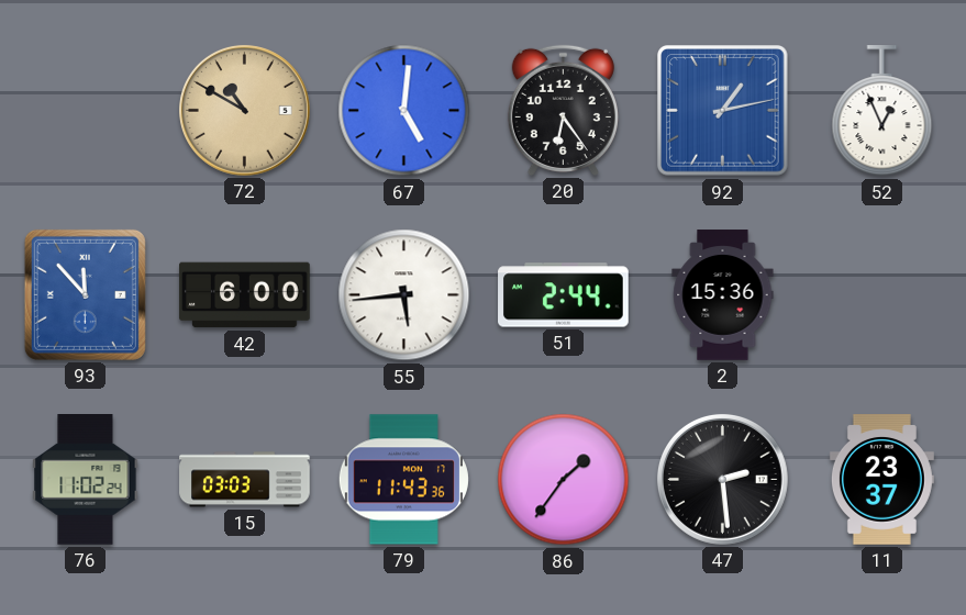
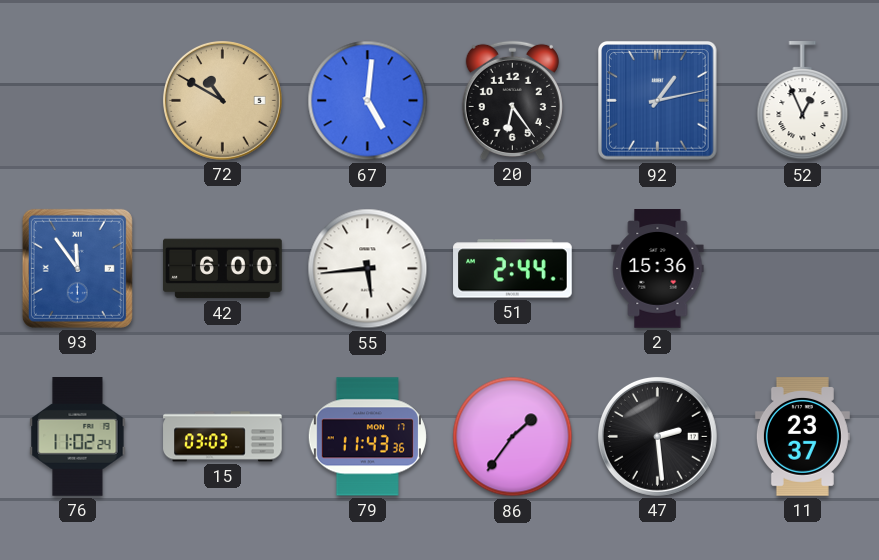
93: 11:53 -> 11:54
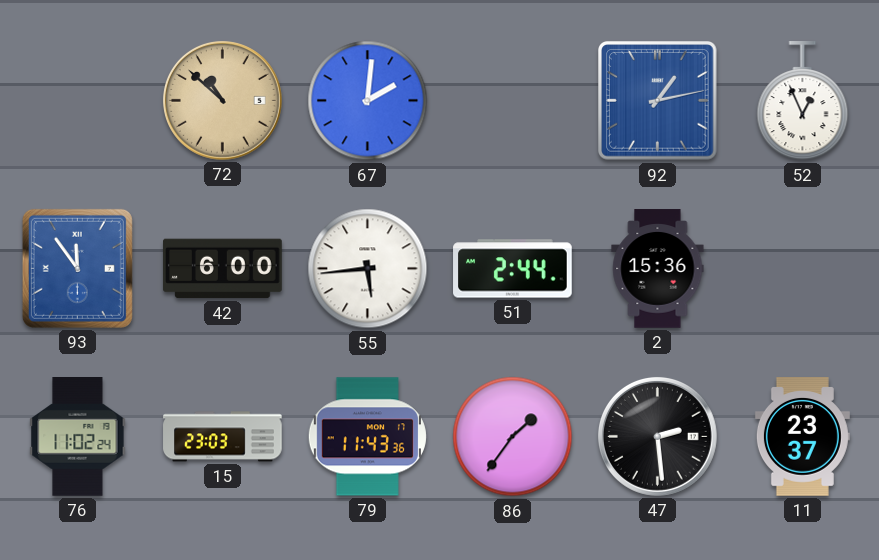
72: 10:50 -> 10:52
67: 5:01 -> 2:01
20: 6:24 -> none
15: 03:03 -> 23:03
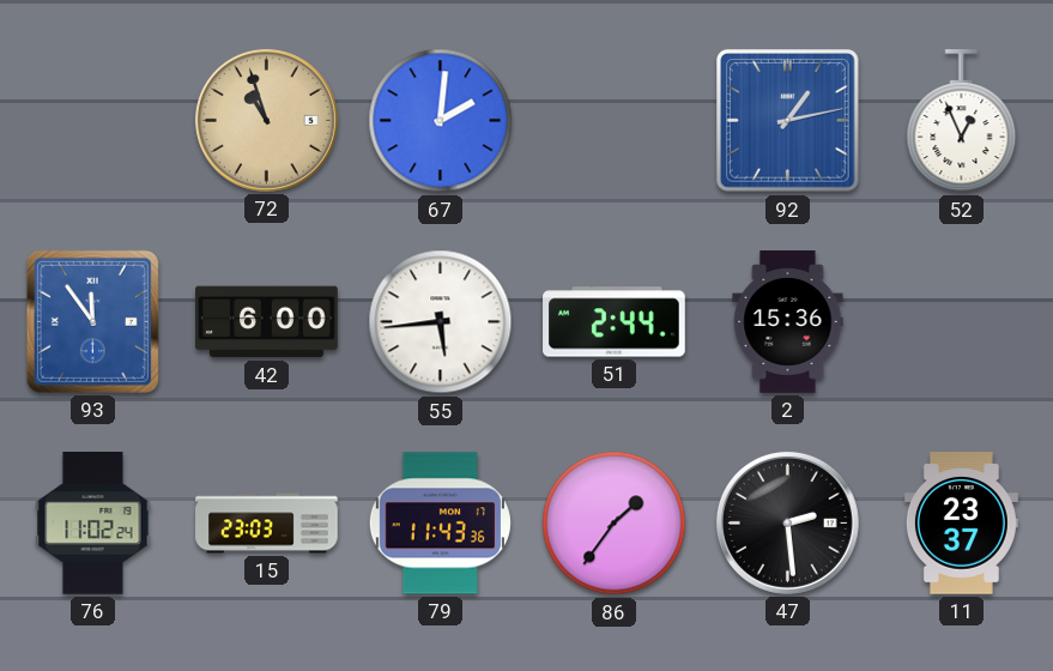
72: 10:52 -> 10:57
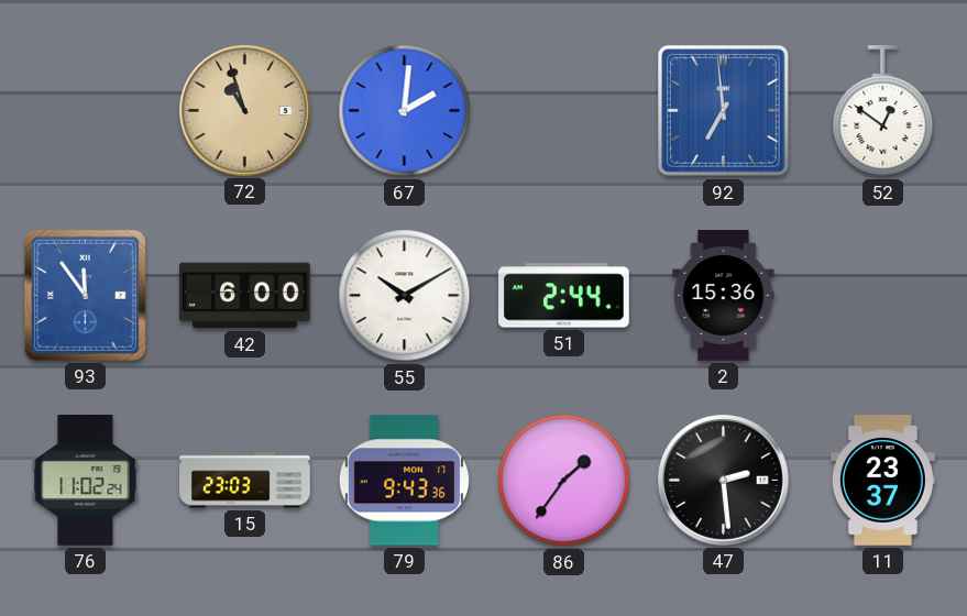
92: 1:13 -> 6:59
52: 12:56 -> 12:51
55: 5:44 -> 10:10
79: 11:43 -> 9:43
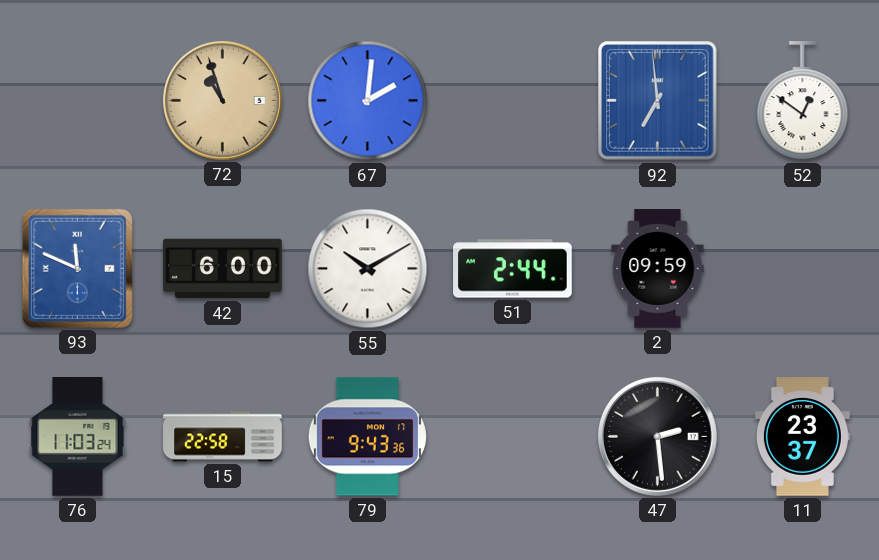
93: 11:54 -> 11:49
2: 15:36 -> 09:59
76: 11:02 -> 11:03
15: 23:03 -> 22:58
86: 1:36 -> none
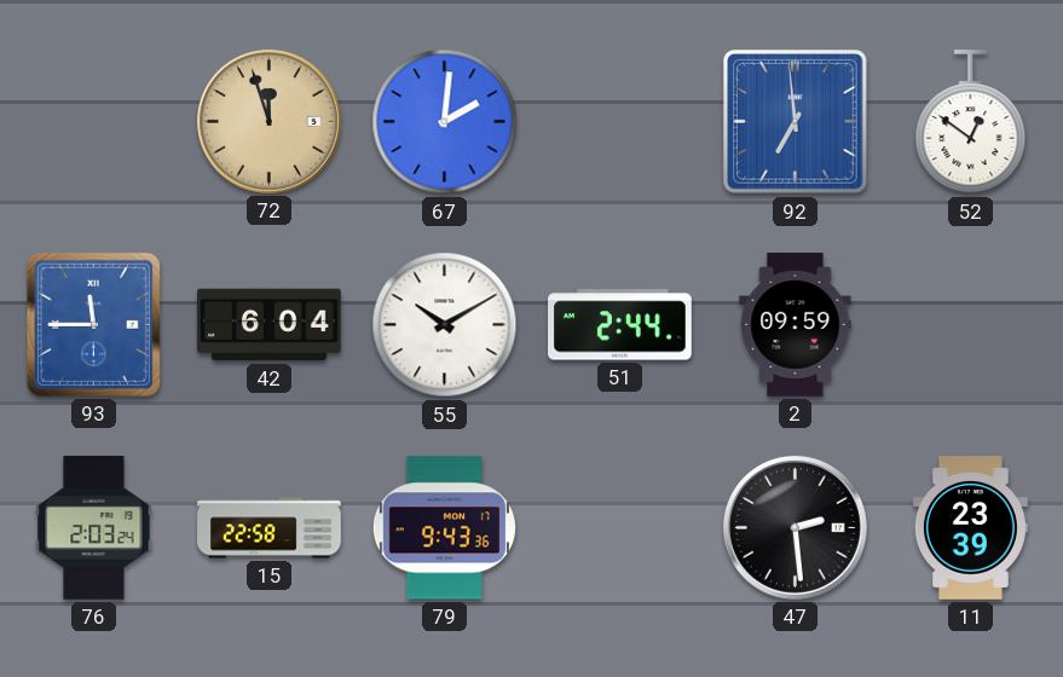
72: 10:57 -> 11:57
93: 11:49 -> 11:45
42: 6:00 -> 6:04
76: 11:03 -> 2:03
11: 23:37 -> 23:39
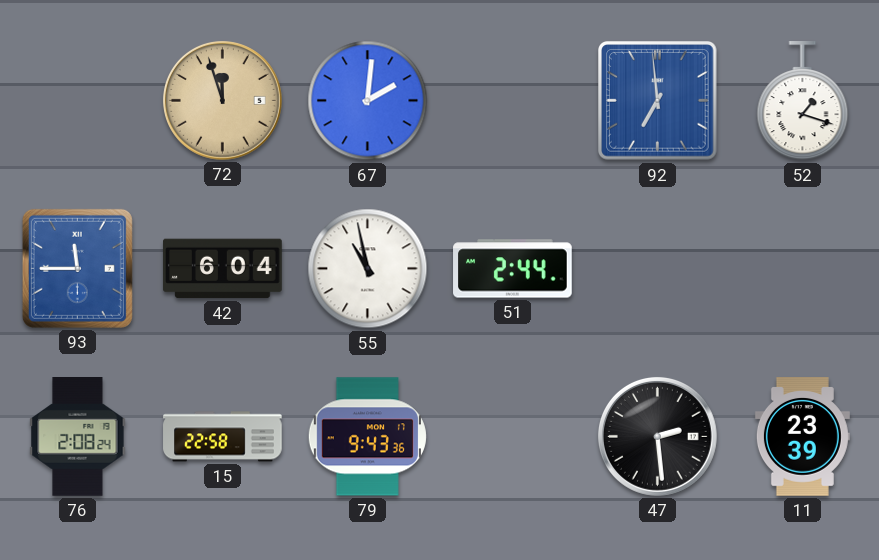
52: 12:51 -> 1:18
55: 10:10 -> 10:58
2: 09:59 -> none
76: 2:03 -> 2:08
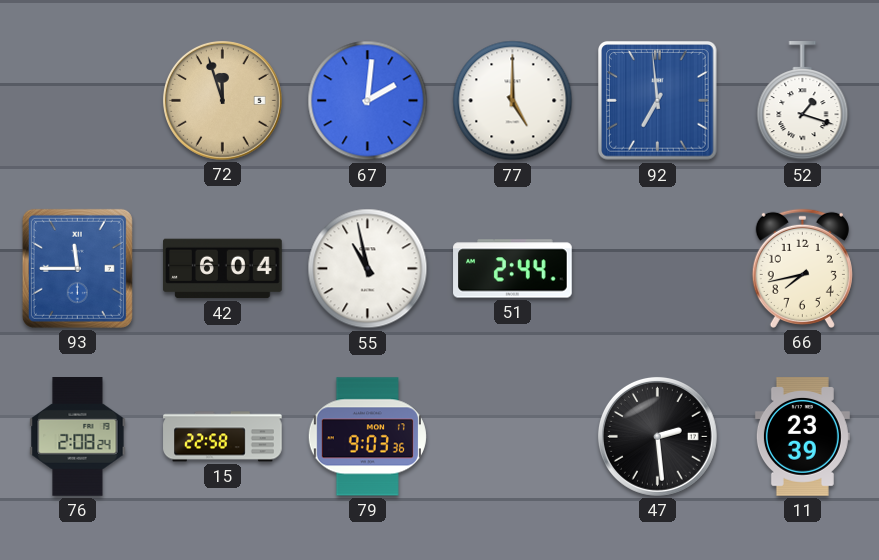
77: none -> 5:00
66: none -> 7:43
79: 9:43 -> 9:03
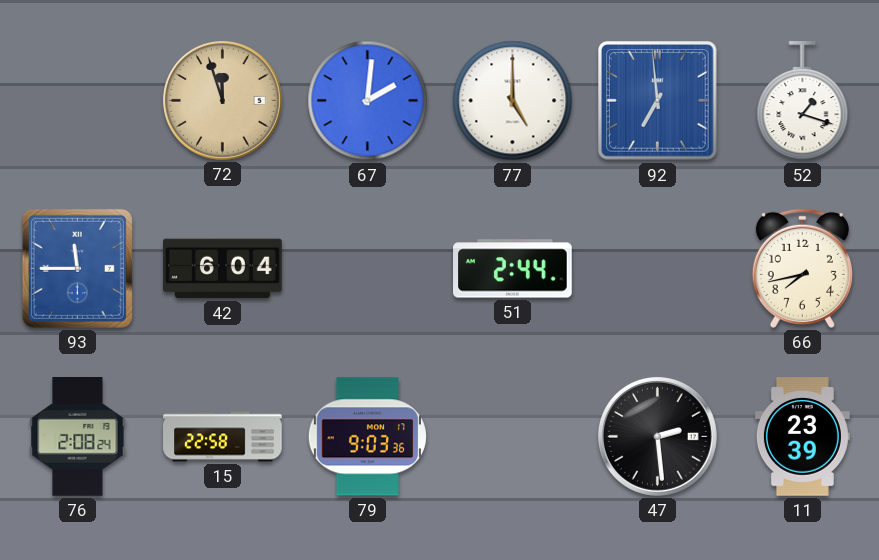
55: 10:58 -> none
